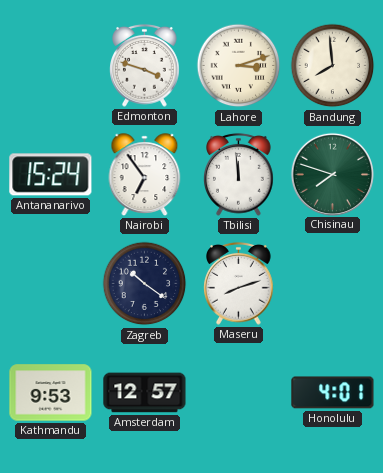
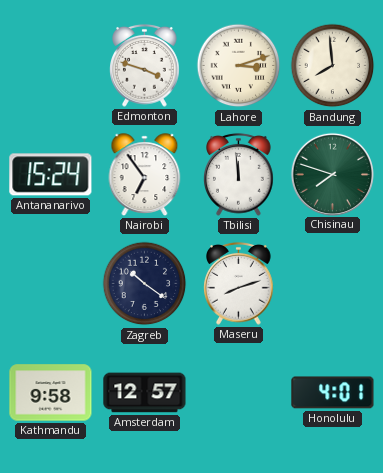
Kathmandu: 9:53 -> 9:58
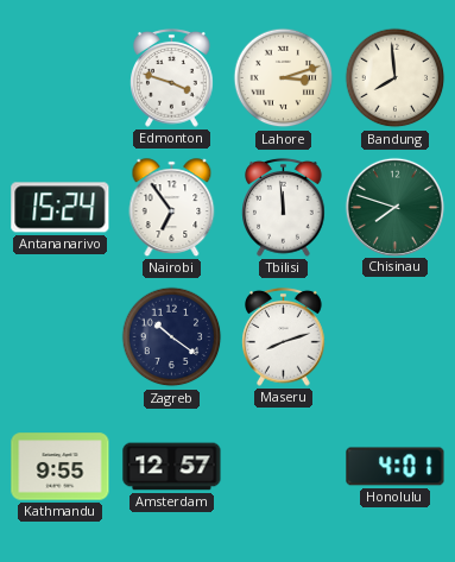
Kathmandu: 9:58 -> 9:55
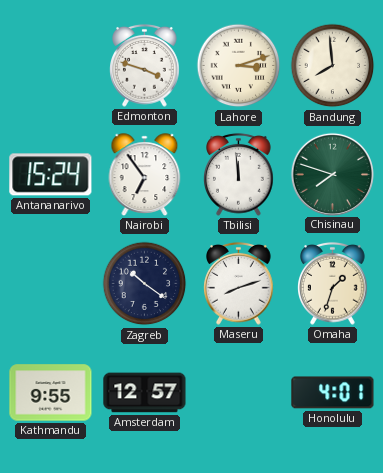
Omaha: none -> 1:33
